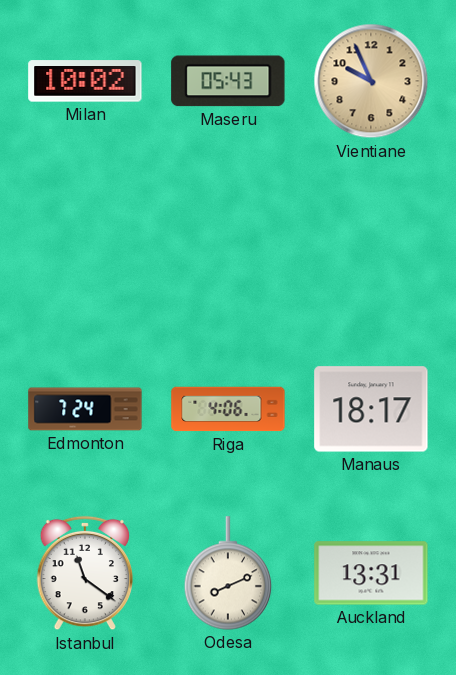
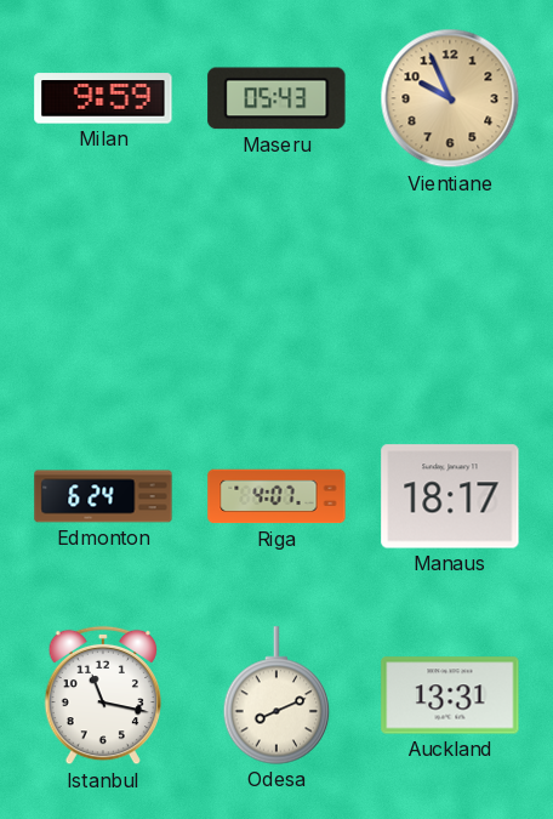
Milan: 10:02 -> 9:59
Edmonton: 7:24 -> 6:24
Riga: 4:06 -> 4:07
Istanbul: 11:21 -> 11:17
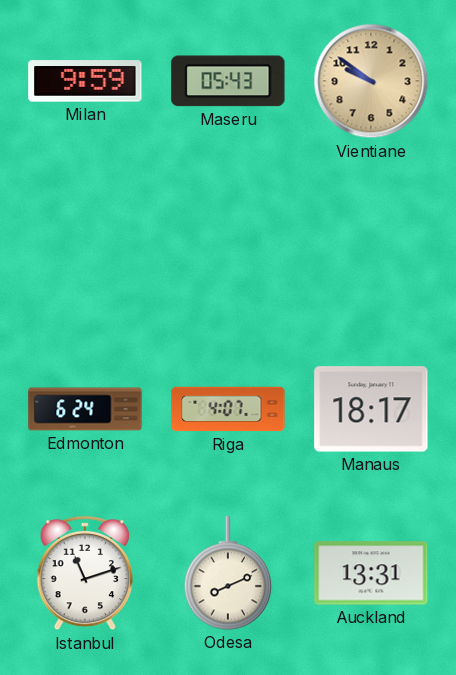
Vientiane: 9:56 -> 9:51
Istanbul: 11:17 -> 11:12
